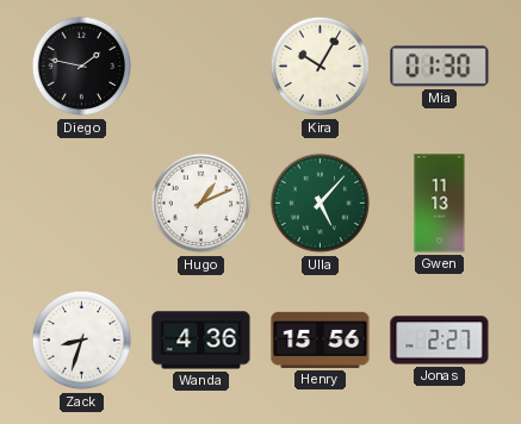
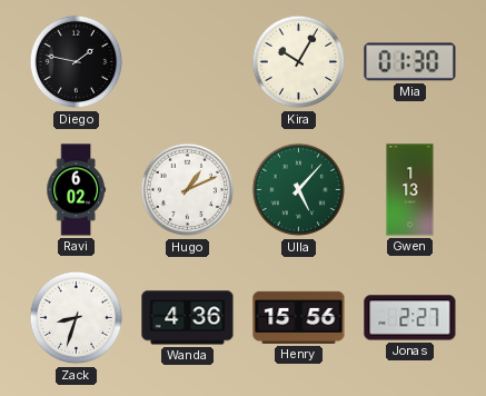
Ravi: none -> 6:02
Gwen: 11:13 -> 1:13
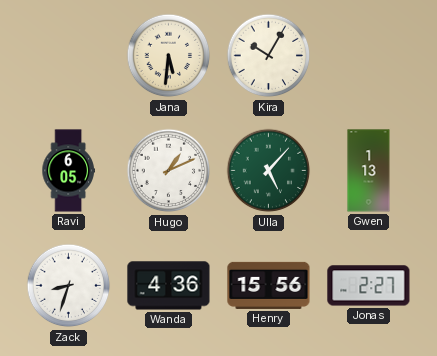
Diego: 1:47 -> none
Jana: none -> 5:31
Mia: 01:30 -> none
Ravi: 6:02 -> 6:05
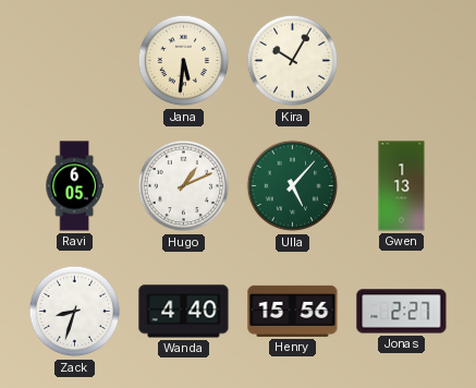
Wanda: 4:36 -> 4:40
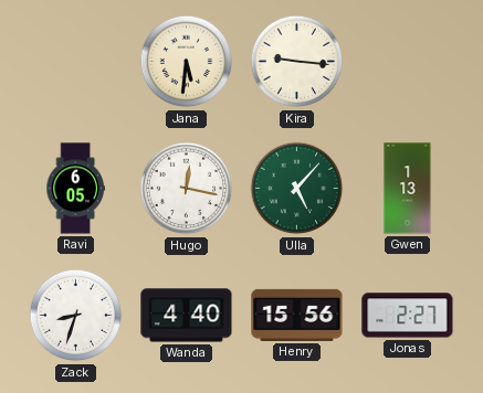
Kira: 10:05 -> 9:16
Hugo: 1:11 -> 12:17
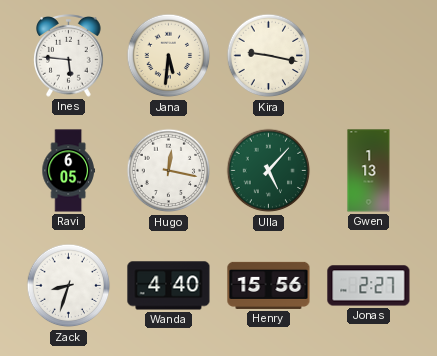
Ines: none -> 5:46
Kira: 9:16 -> 9:17
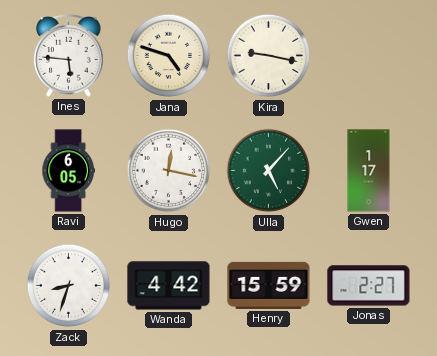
Jana: 5:31 -> 4:48
Gwen: 1:13 -> 1:17
Wanda: 4:40 -> 4:42
Henry: 15:56 -> 15:59
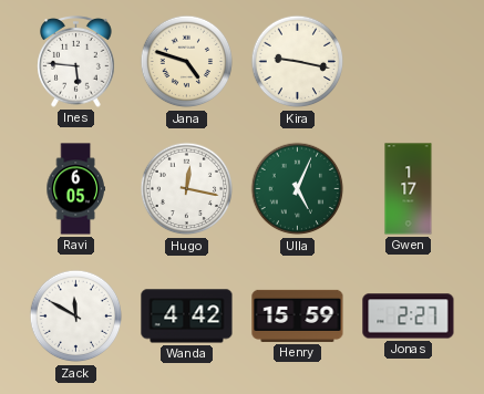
Ulla: 5:07 -> 5:04
Zack: 8:33 -> 11:50
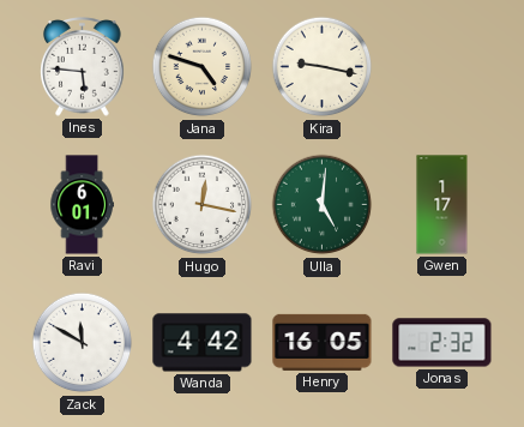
Ravi: 6:05 -> 6:01
Ulla: 5:04 -> 5:01
Henry: 15:59 -> 16:05
Jonas: 2:27 -> 2:32
